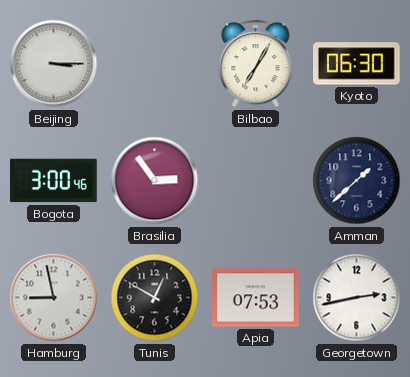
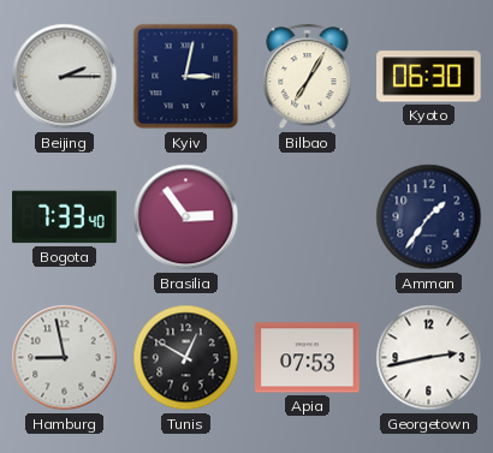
Beijing: 3:15 -> 2:15
Kyiv: none -> 3:02
Bogota: 3:00 -> 7:33
Amman: 1:38 -> 1:36
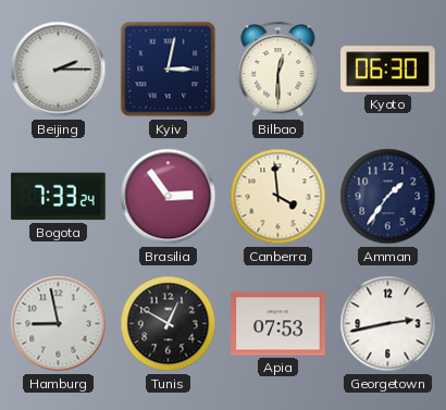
Bilbao: 7:05 -> 12:30
Bogota: 7:33:40 -> 7:33:24
Canberra: none -> 3:59
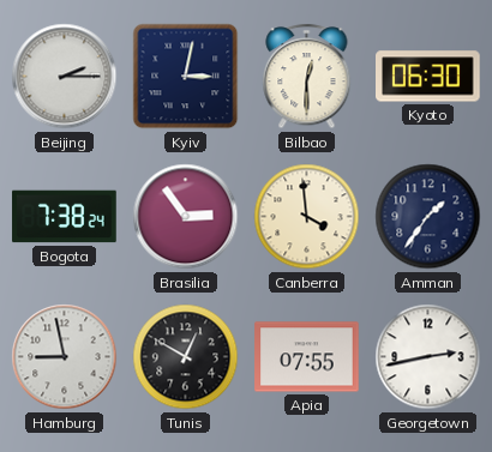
Bogota: 7:33 -> 7:38
Apia: 07:53 -> 07:55
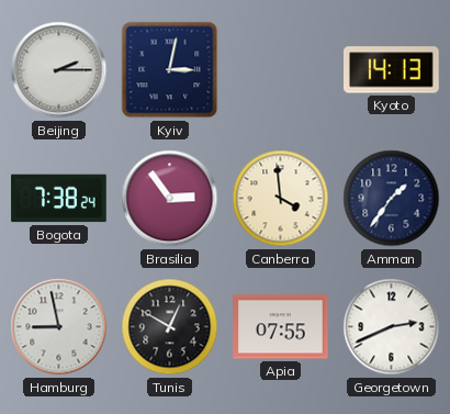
Bilbao: 12:30 -> none
Kyoto: 06:30 -> 14:13
Georgetown: 2:43 -> 2:41
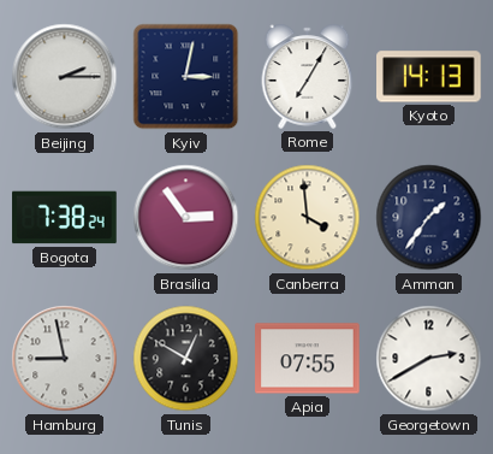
Rome: none -> 7:05
Georgetown: 2:41 -> 2:40
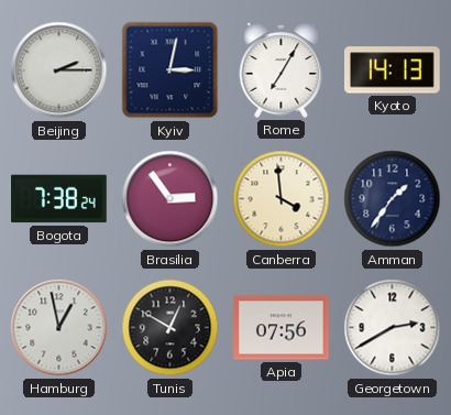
Hamburg: 8:58 -> 12:58
Apia: 07:55 -> 07:56
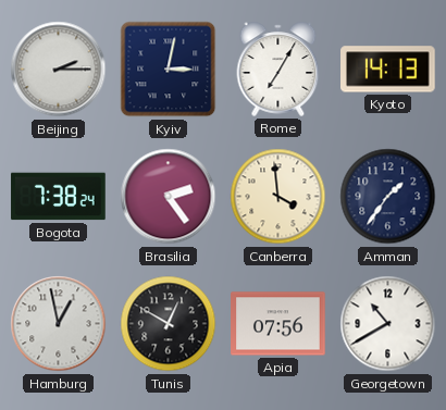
Brasilia: 2:54 -> 2:24
Georgetown: 2:40 -> 10:40
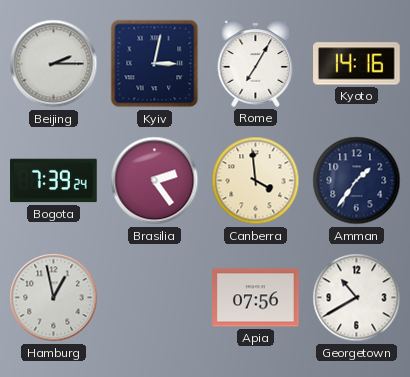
Kyoto: 14:13 -> 14:16
Bogota: 7:38 -> 7:39
Tunis: 12:50 -> none
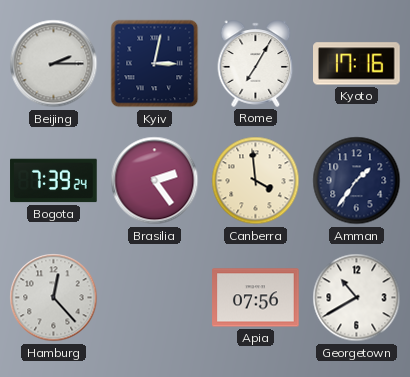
Kyoto: 14:16 -> 17:16
Hamburg: 12:58 -> 12:23
